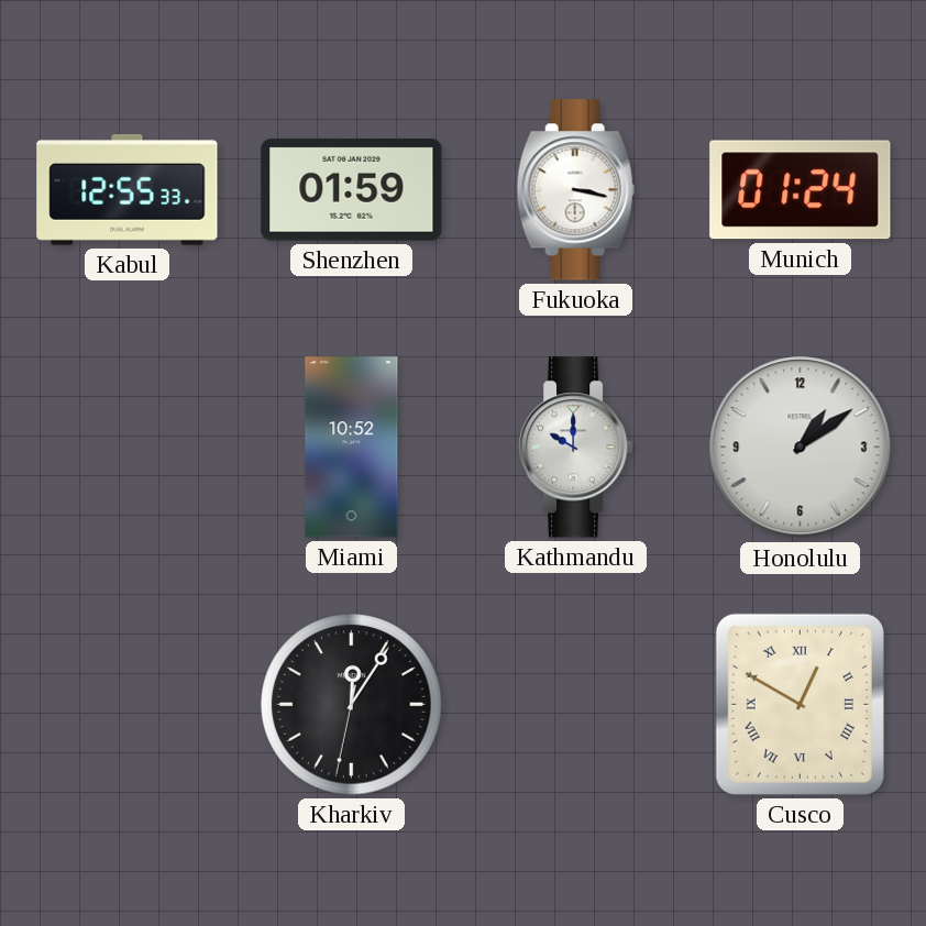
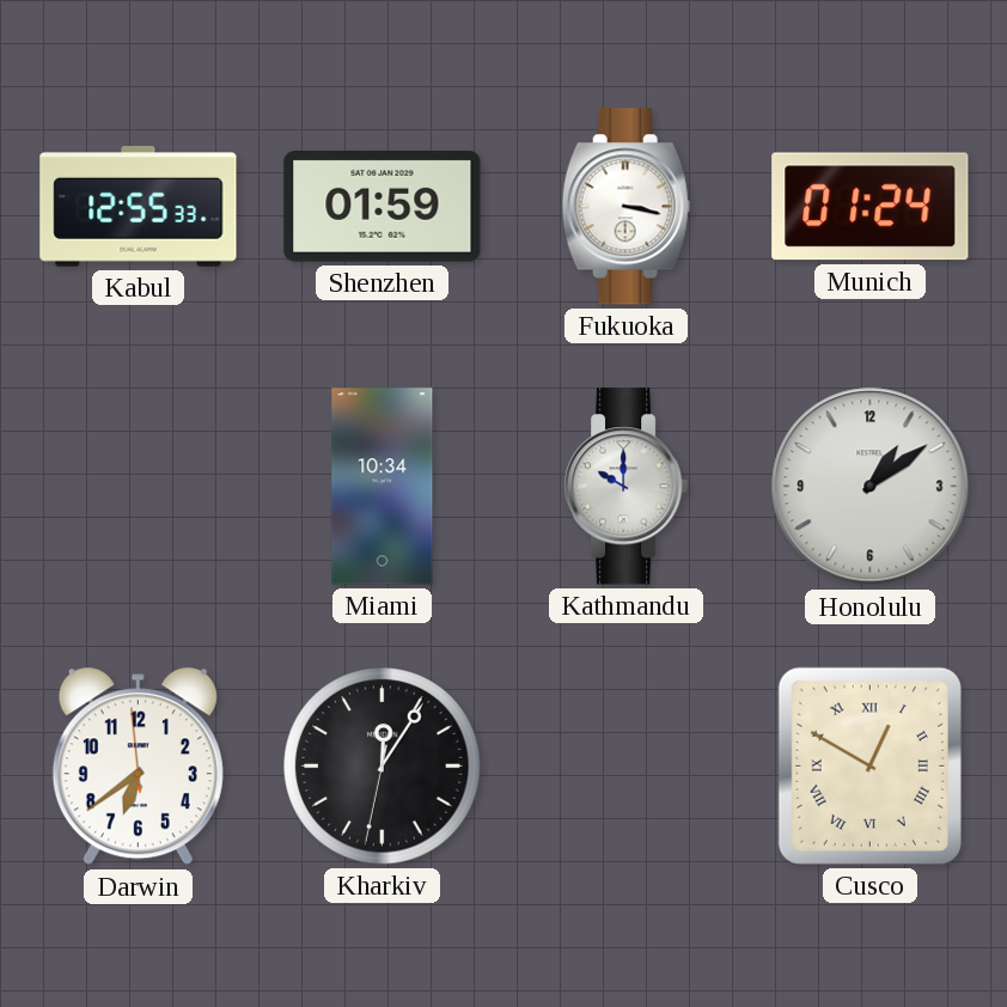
Miami: 10:52 -> 10:34
Darwin: none -> 6:38
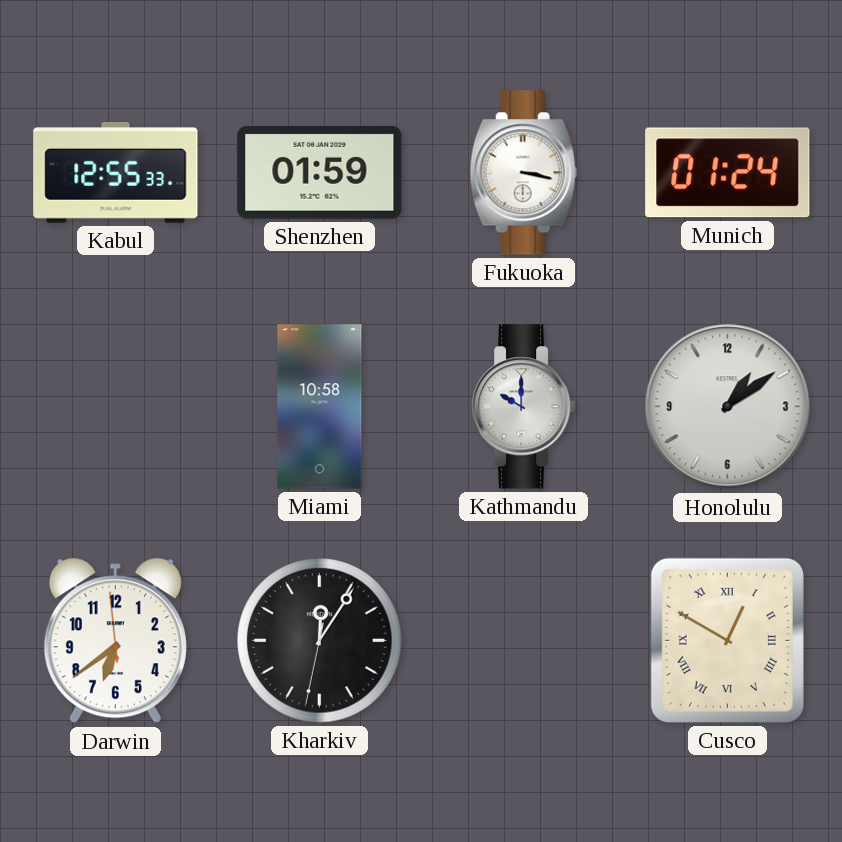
Miami: 10:34 -> 10:58
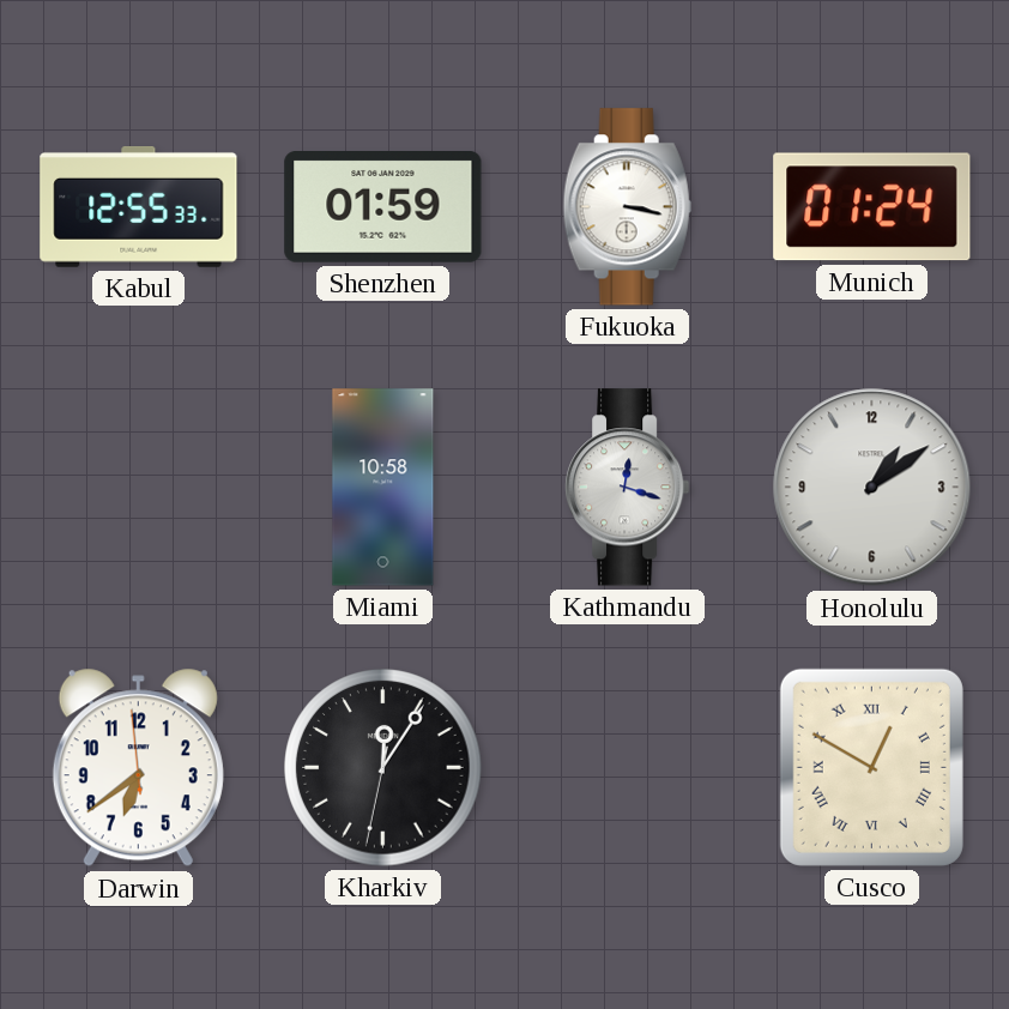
Kathmandu: 10:00 -> 12:18
